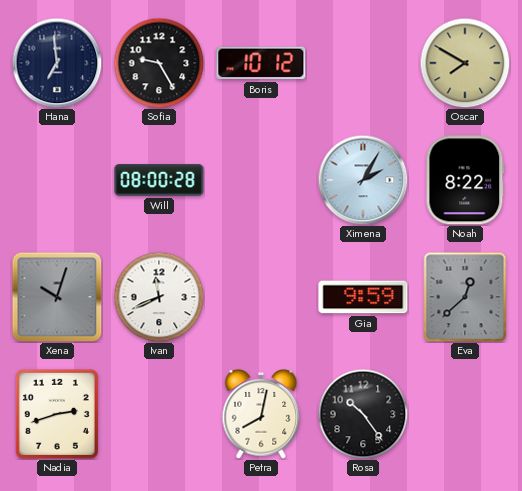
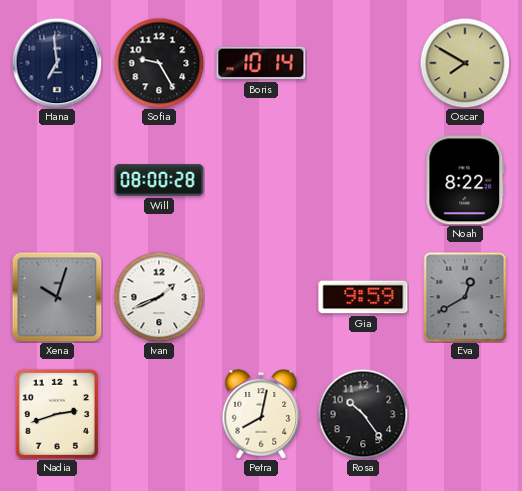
Boris: 10:12 -> 10:14
Ximena: 2:05 -> none
Ivan: 11:41 -> 1:41
Eva: 12:38 -> 12:40
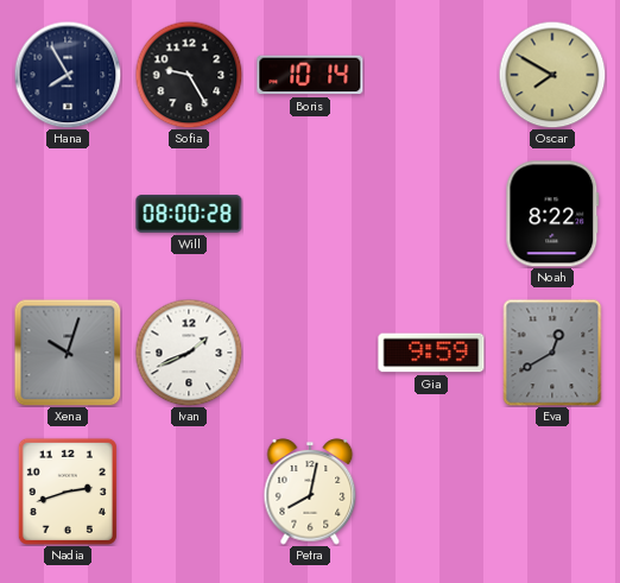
Hana: 6:59 -> 7:55
Rosa: 10:24 -> none
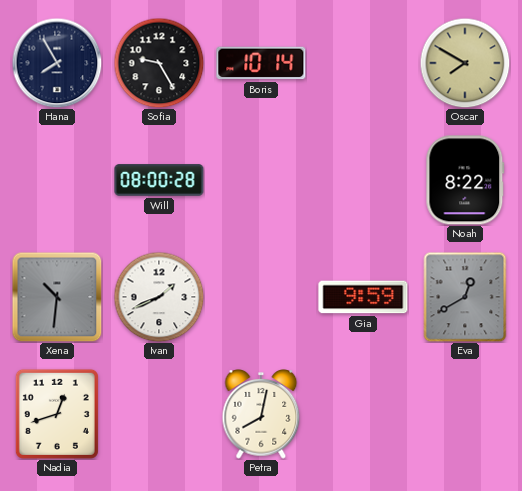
Xena: 10:03 -> 10:31
Nadia: 2:42 -> 12:42
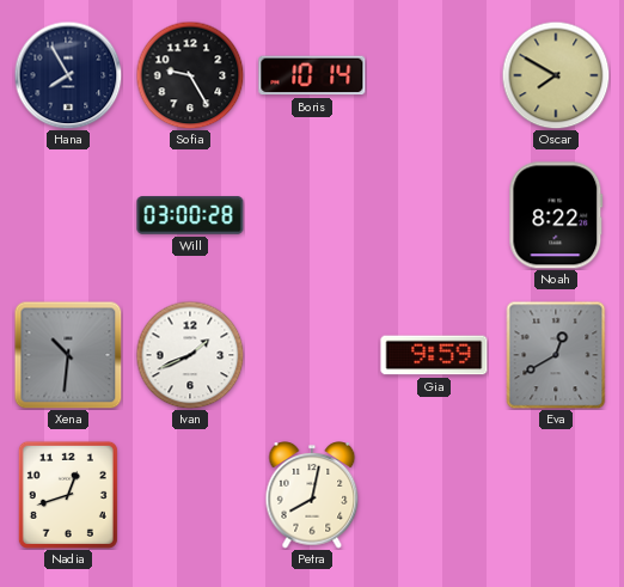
Will: 08:00 -> 03:00
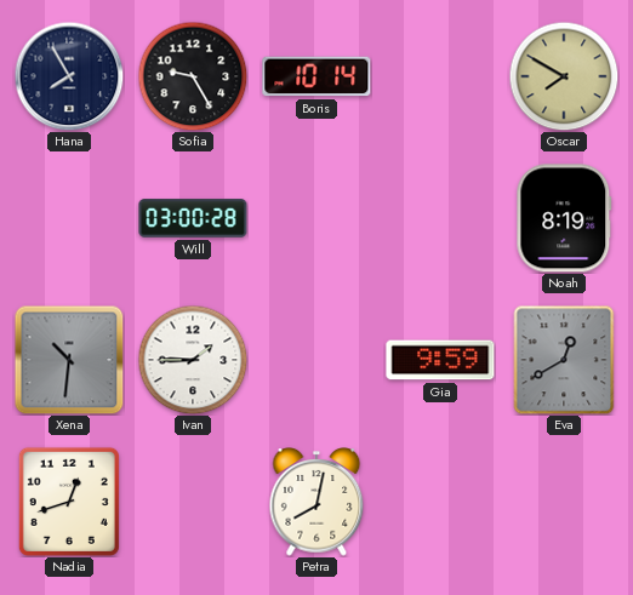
Noah: 8:22 -> 8:19
Ivan: 1:41 -> 1:45
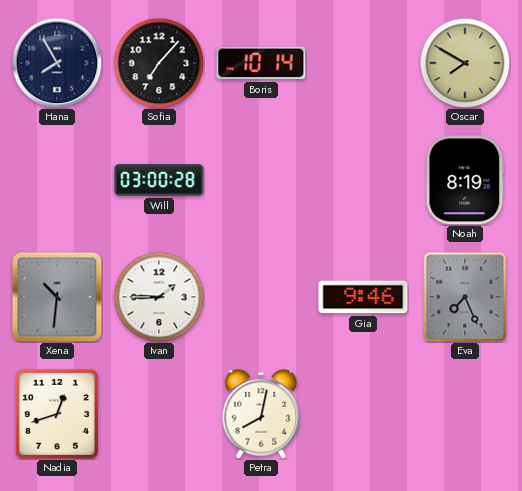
Sofia: 9:25 -> 7:07
Gia: 9:59 -> 9:46
Eva: 12:40 -> 7:26
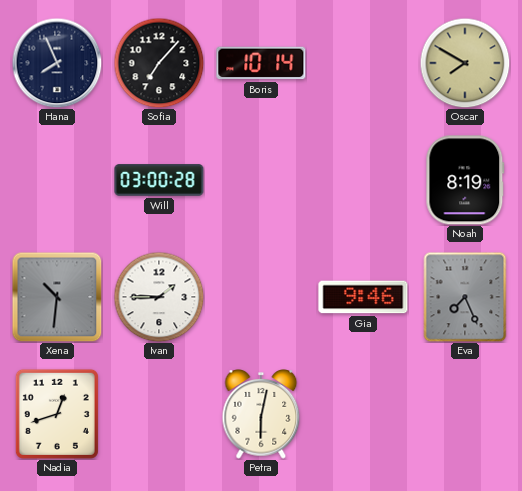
Hana: 7:55 -> 7:56
Petra: 8:02 -> 6:02
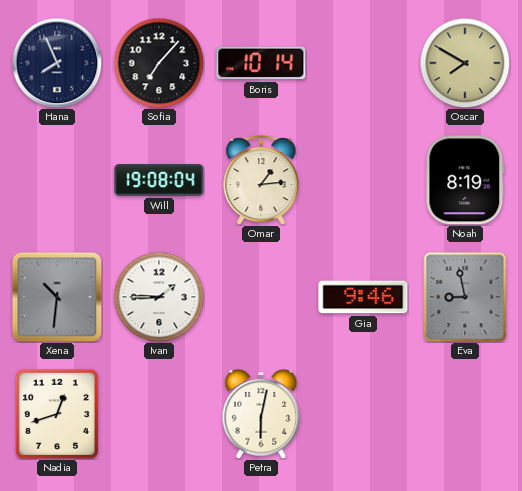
Will: 03:00 -> 19:08
Omar: none -> 1:14
Eva: 7:26 -> 8:58
